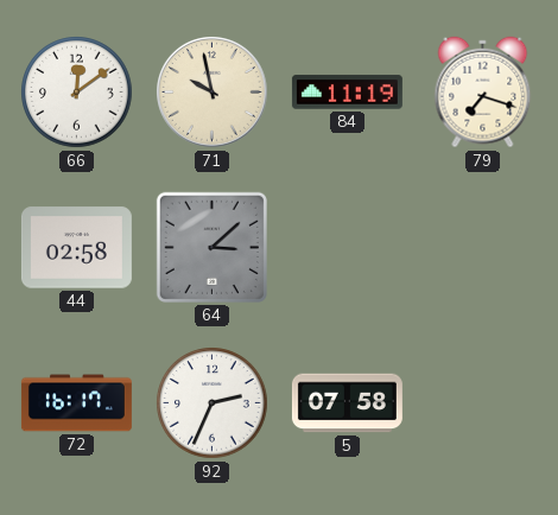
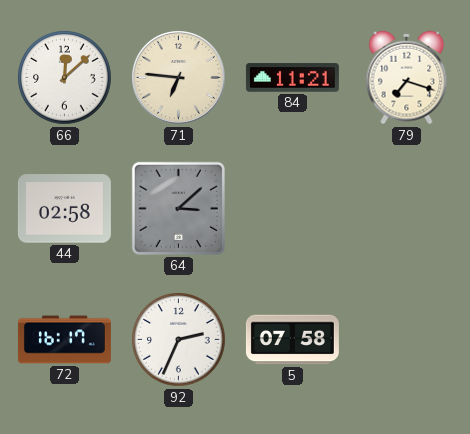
66: 12:09 -> 12:08
71: 9:58 -> 6:46
84: 11:19 -> 11:21
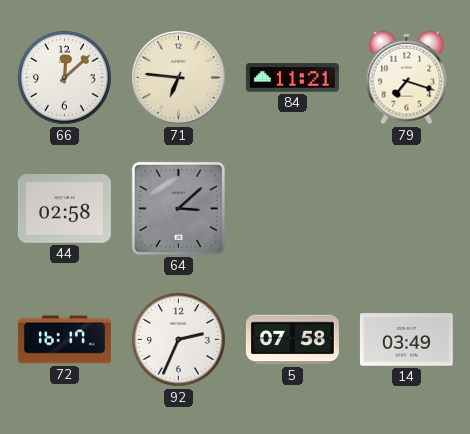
14: none -> 03:49
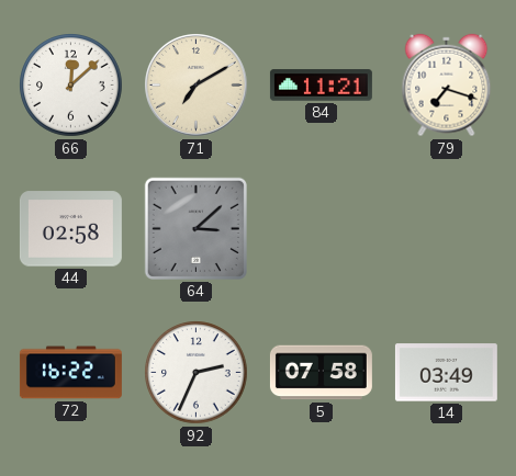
71: 6:46 -> 7:10
72: 16:17 -> 16:22
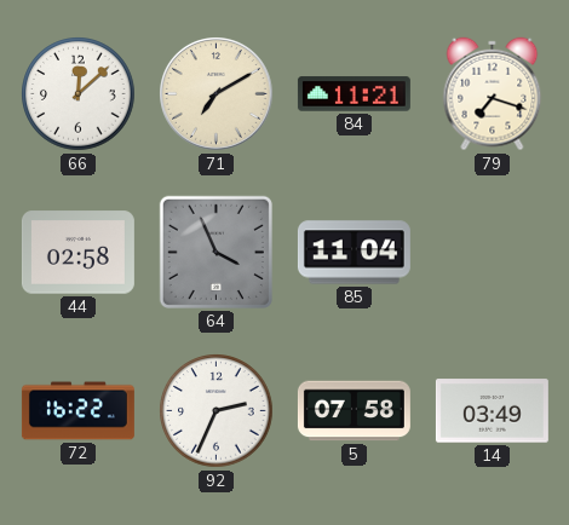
64: 3:08 -> 3:56
85: none -> 11:04
